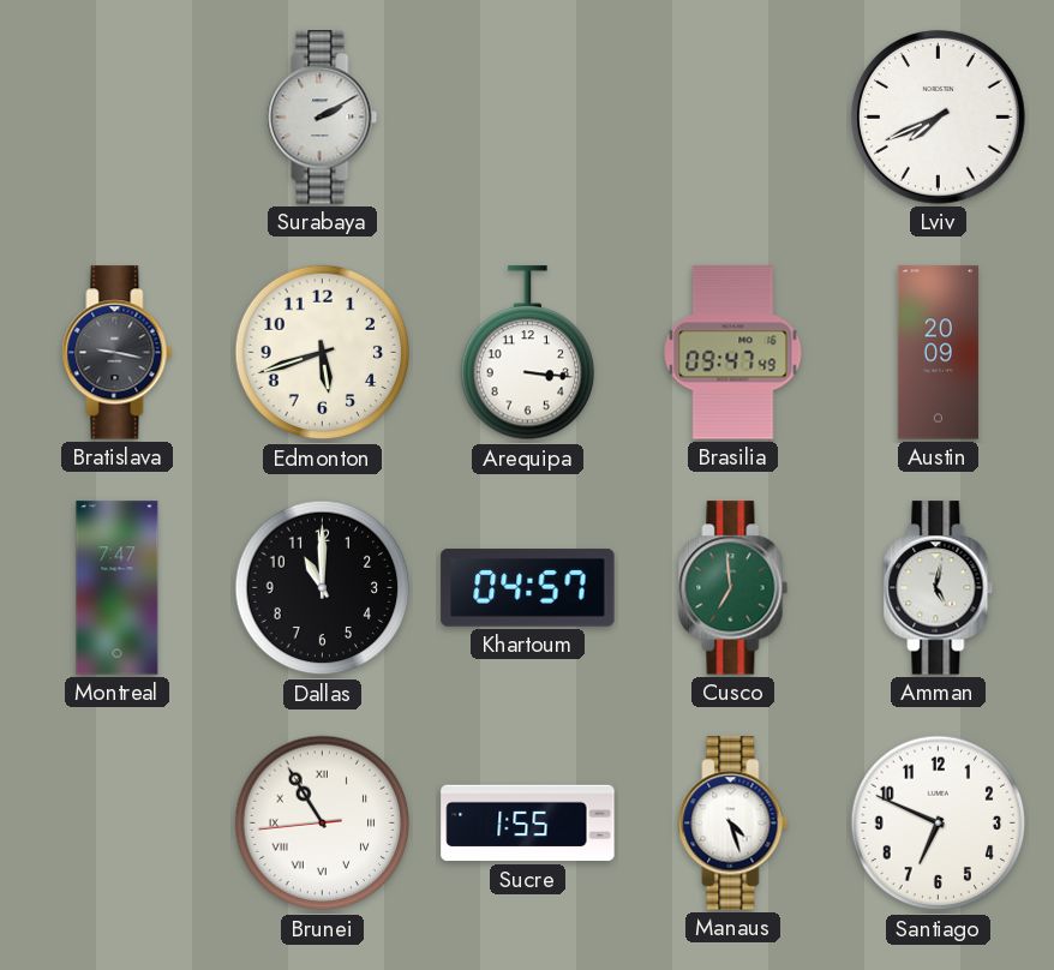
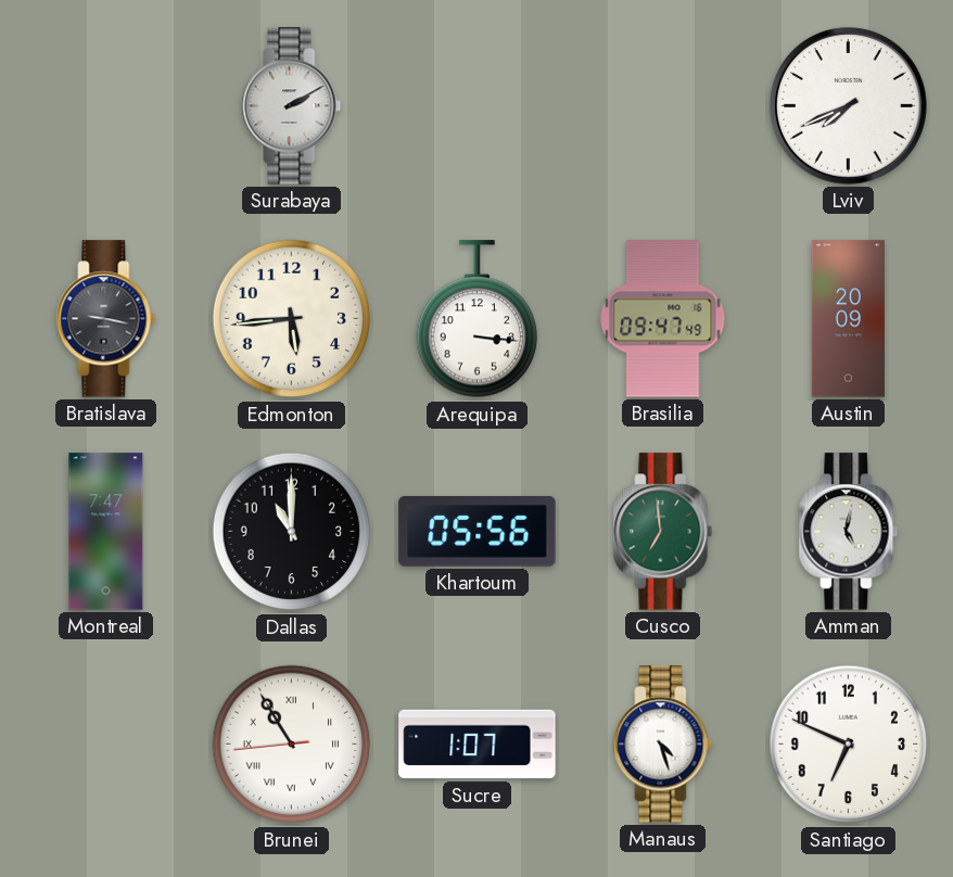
Edmonton: 5:42 -> 5:44
Khartoum: 04:57 -> 05:56
Sucre: 1:55 -> 1:07
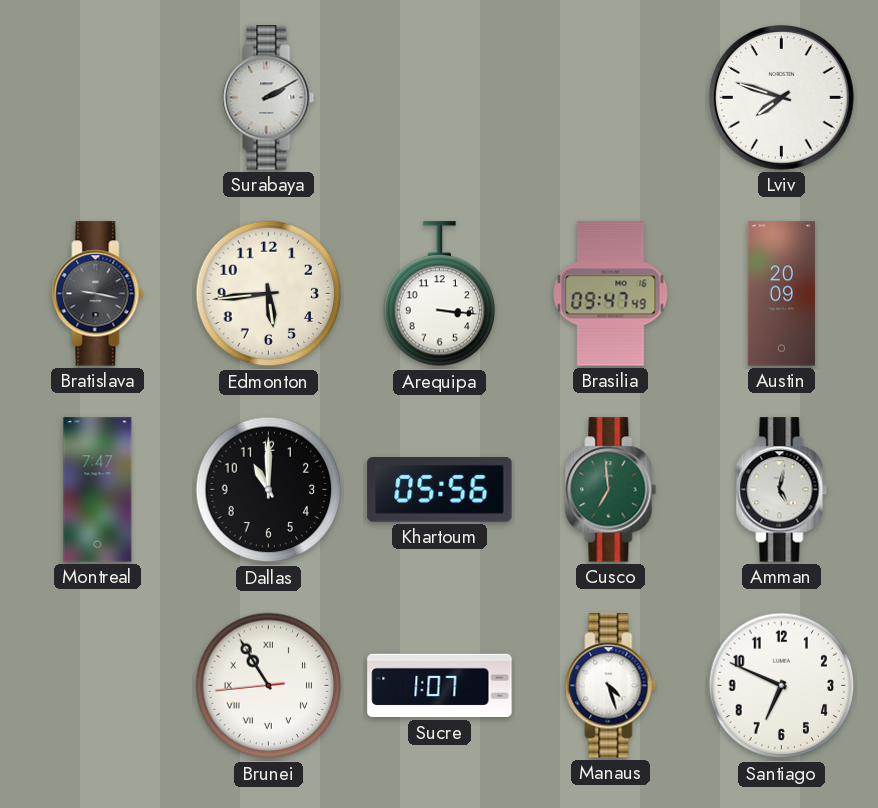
Lviv: 7:41 -> 7:48
